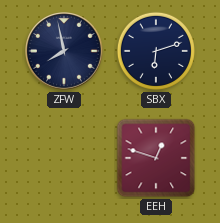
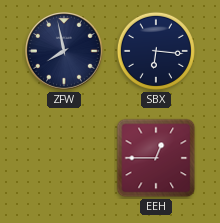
SBX: 6:12 -> 6:16
EEH: 12:48 -> 12:45
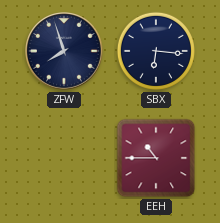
ZFW: 7:58 -> 7:57
EEH: 12:45 -> 10:45
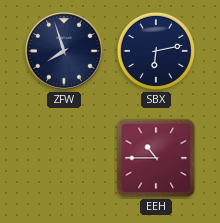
SBX: 6:16 -> 6:13
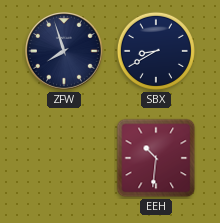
SBX: 6:13 -> 8:40
EEH: 10:45 -> 10:31
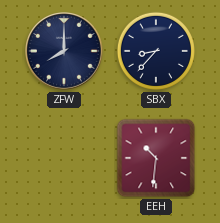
ZFW: 7:57 -> 8:00
SBX: 8:40 -> 8:37
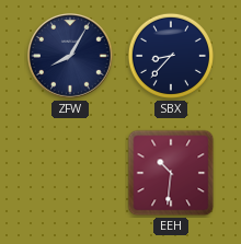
ZFW: 8:00 -> 8:05
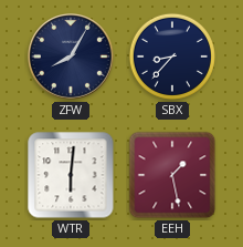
WTR: none -> 6:01
EEH: 10:31 -> 1:28
